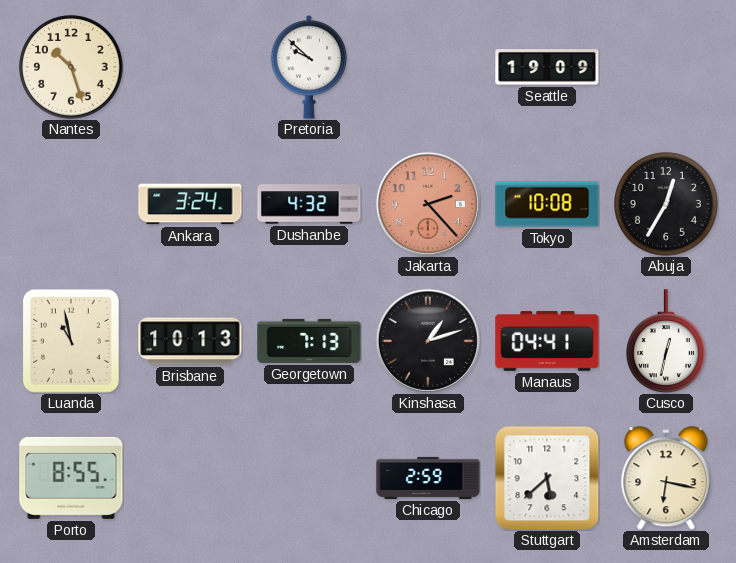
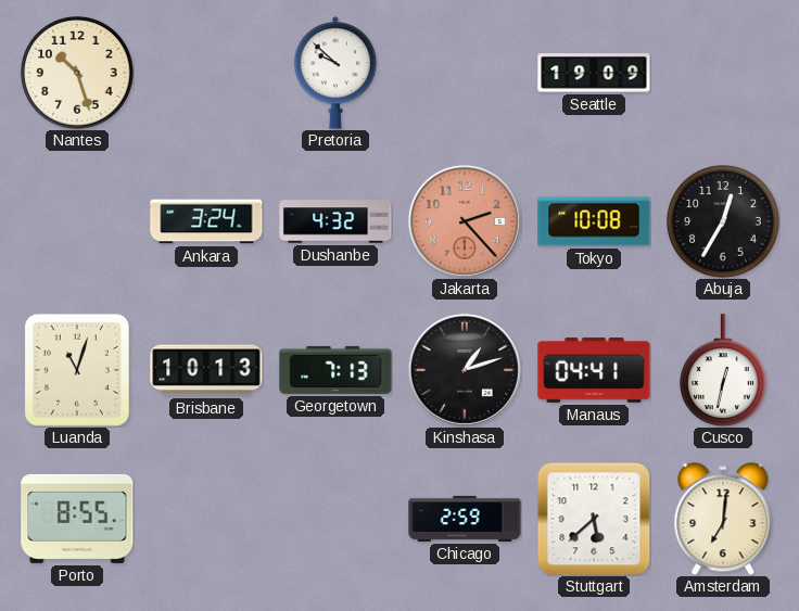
Luanda: 10:58 -> 11:03
Amsterdam: 6:17 -> 7:01
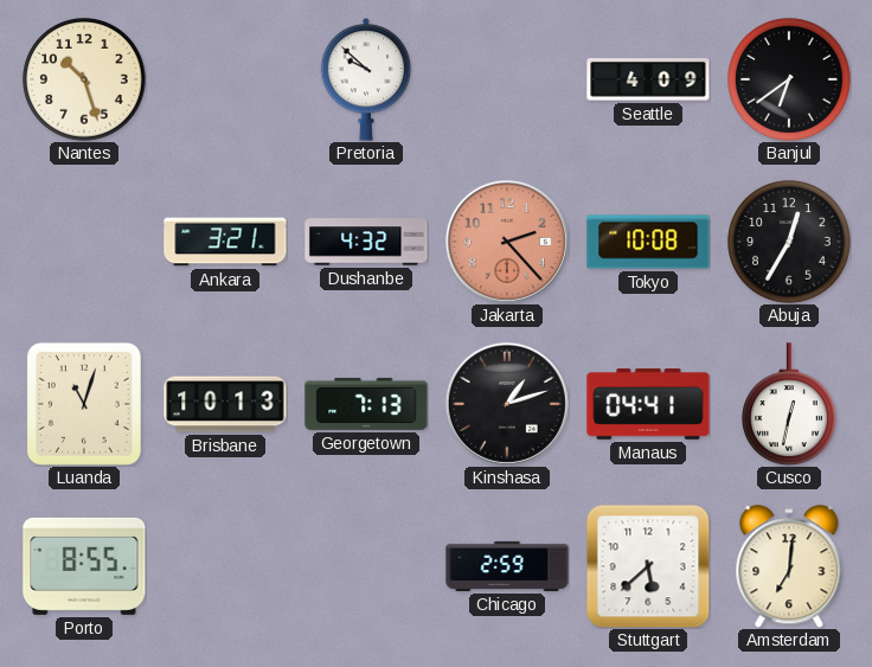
Seattle: 19:09 -> 4:09
Banjul: none -> 6:39
Ankara: 3:24 -> 3:21
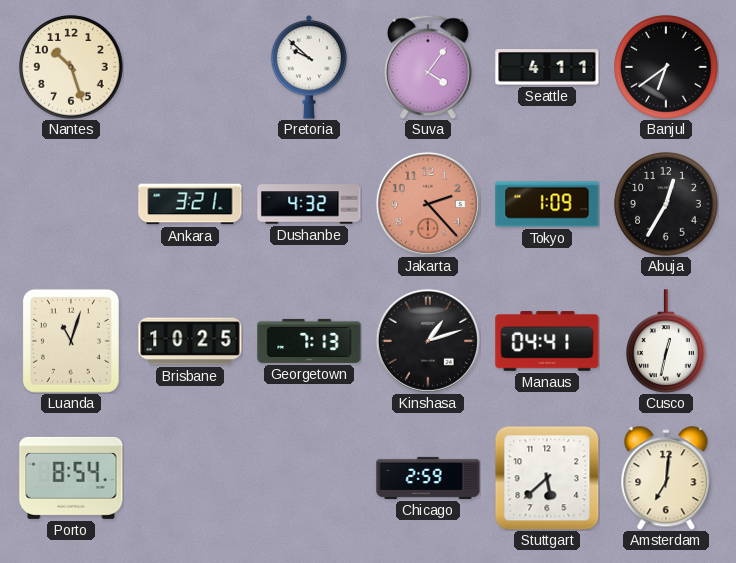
Suva: none -> 4:06
Seattle: 4:09 -> 4:11
Tokyo: 10:08 -> 1:09
Brisbane: 10:13 -> 10:25
Porto: 8:55 -> 8:54
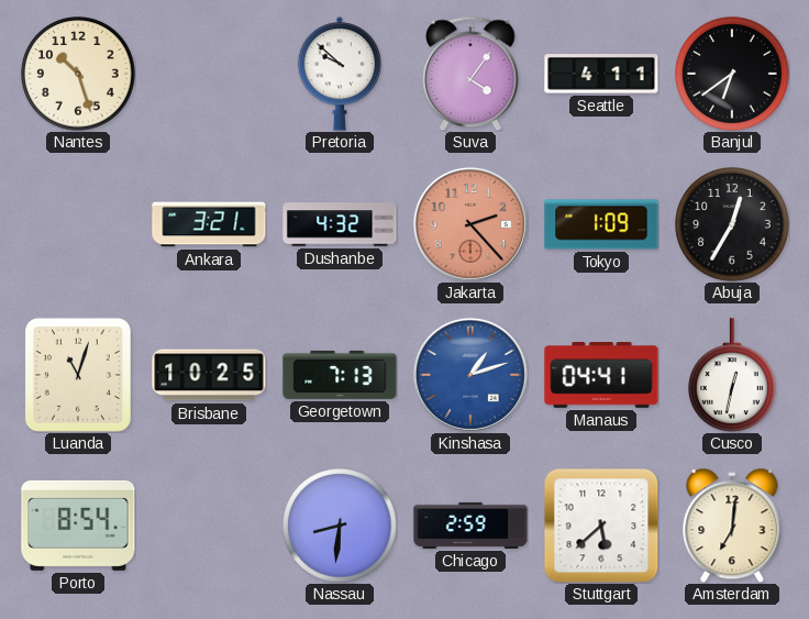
Kinshasa dial: black -> blue
Nassau: none -> 8:31
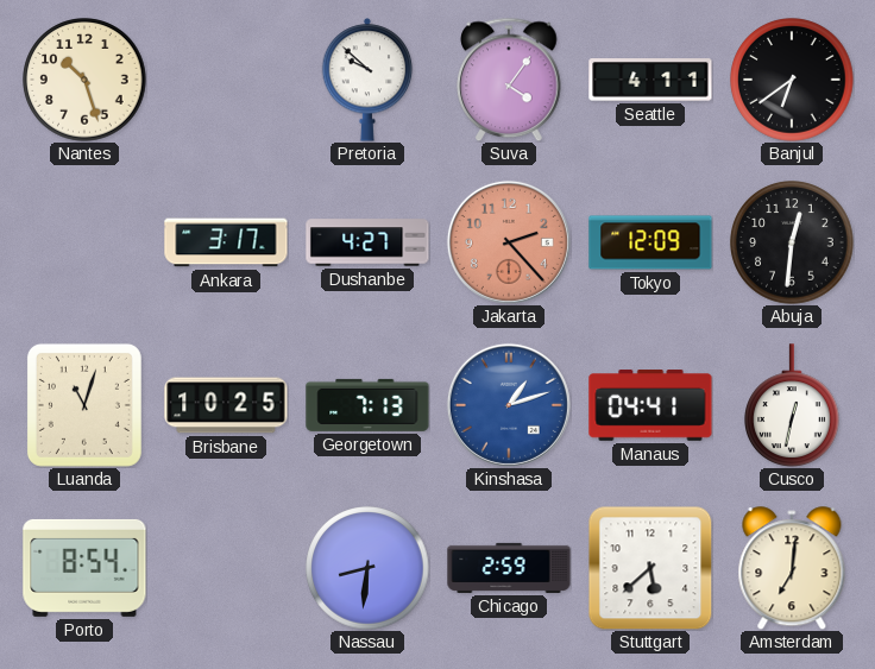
Ankara: 3:21 -> 3:17
Dushanbe: 4:32 -> 4:27
Tokyo: 1:09 -> 12:09
Abuja: 12:35 -> 12:31
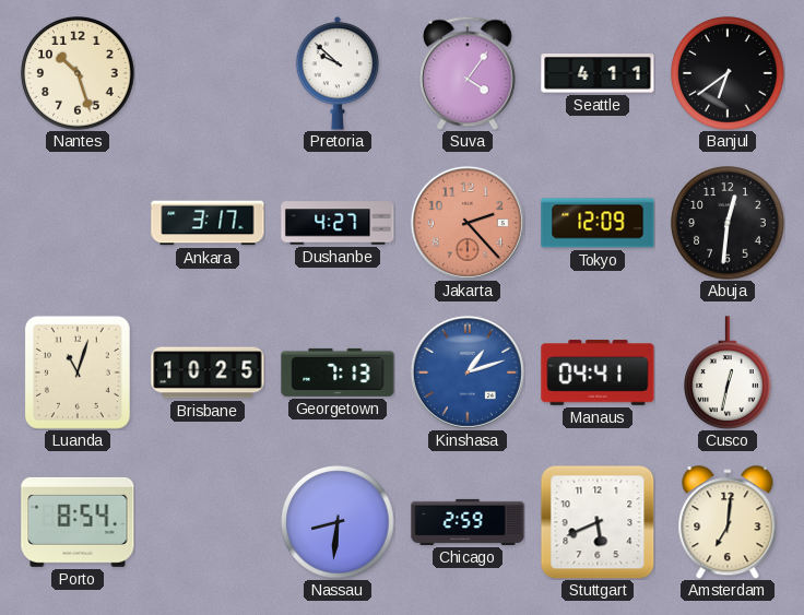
Stuttgart: 5:38 -> 5:41
